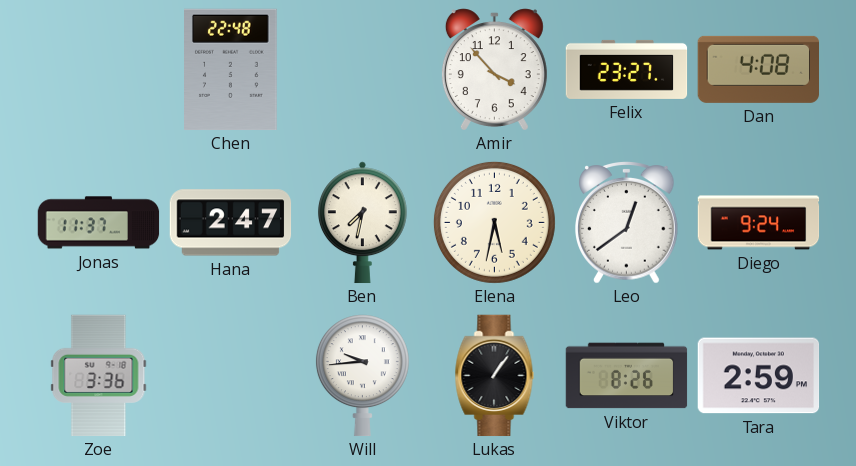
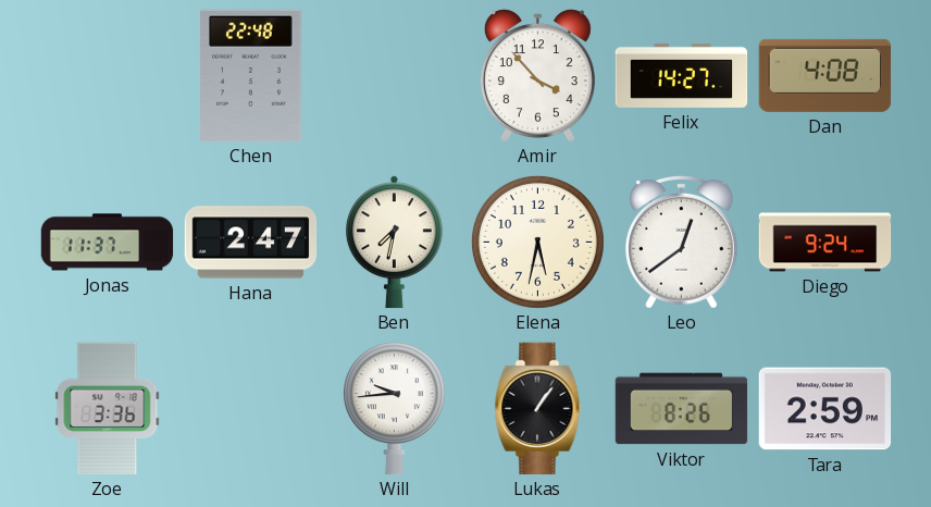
Felix: 23:27 -> 14:27
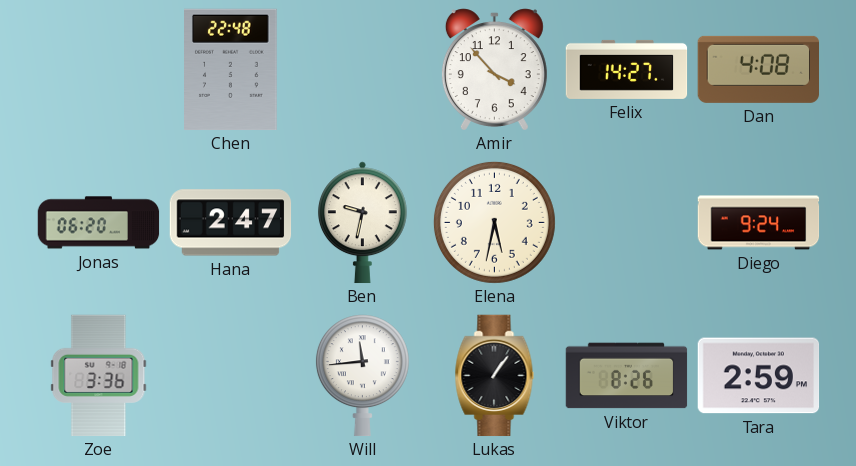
Jonas: 11:37 -> 06:20
Ben: 7:32 -> 9:32
Leo: 12:39 -> none
Will: 9:44 -> 11:44
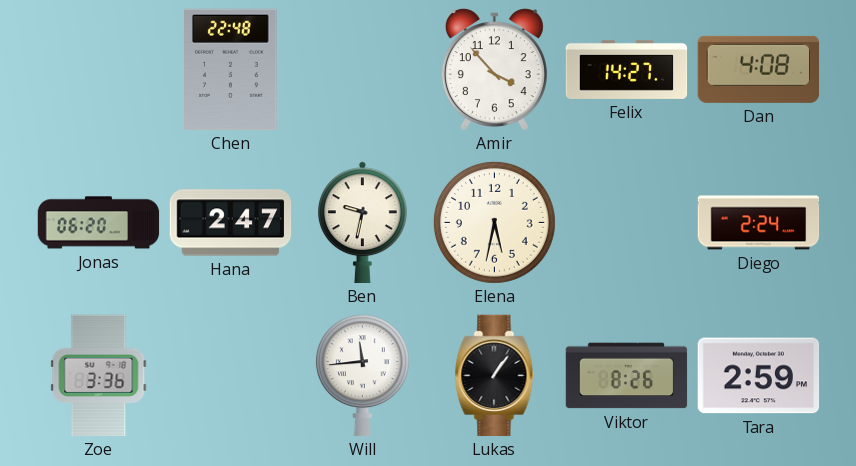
Diego: 9:24 -> 2:24
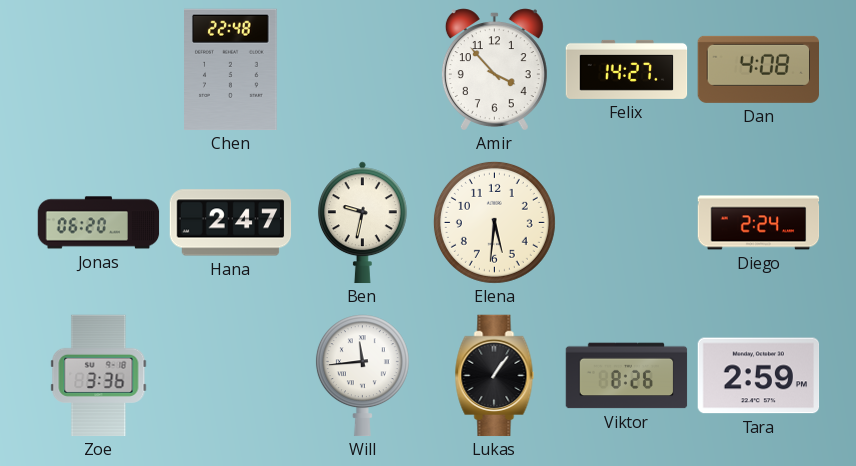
Elena: 5:32 -> 5:31
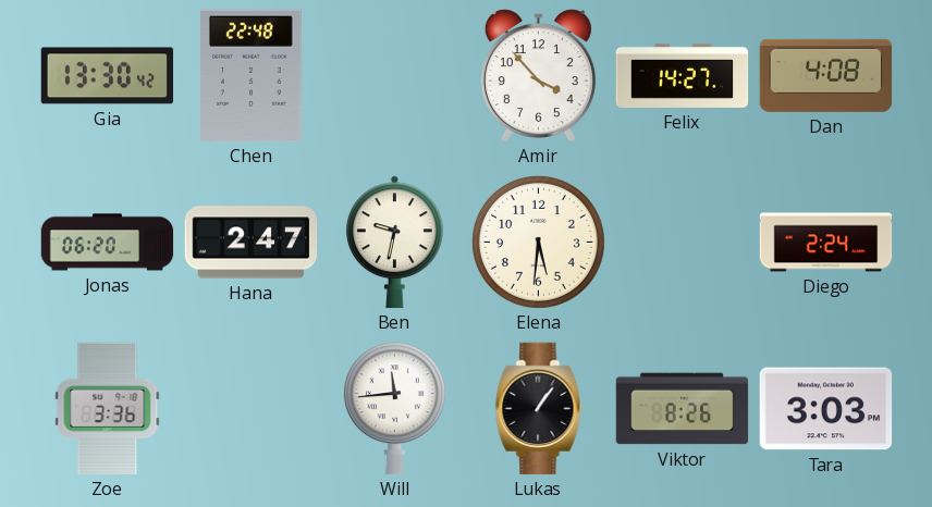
Gia: none -> 13:30
Tara: 2:59 -> 3:03
